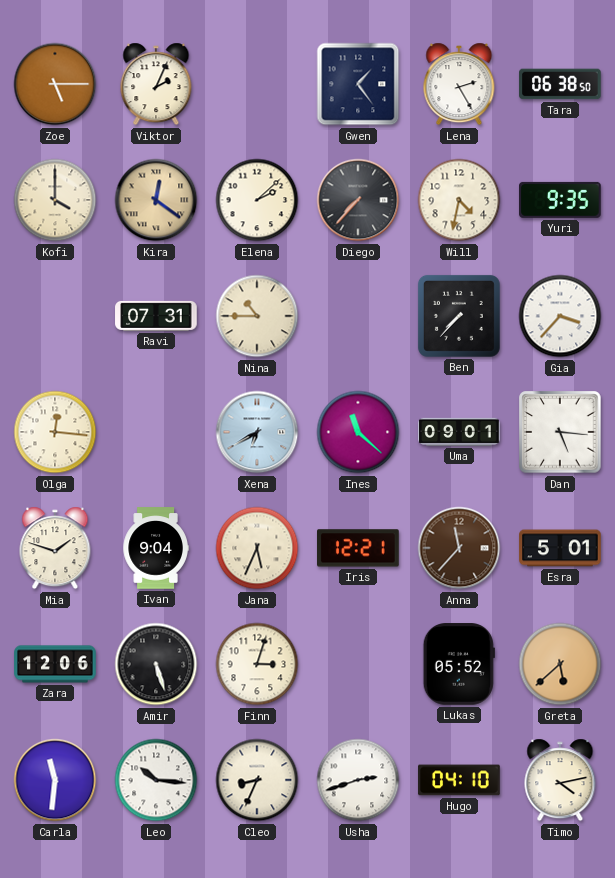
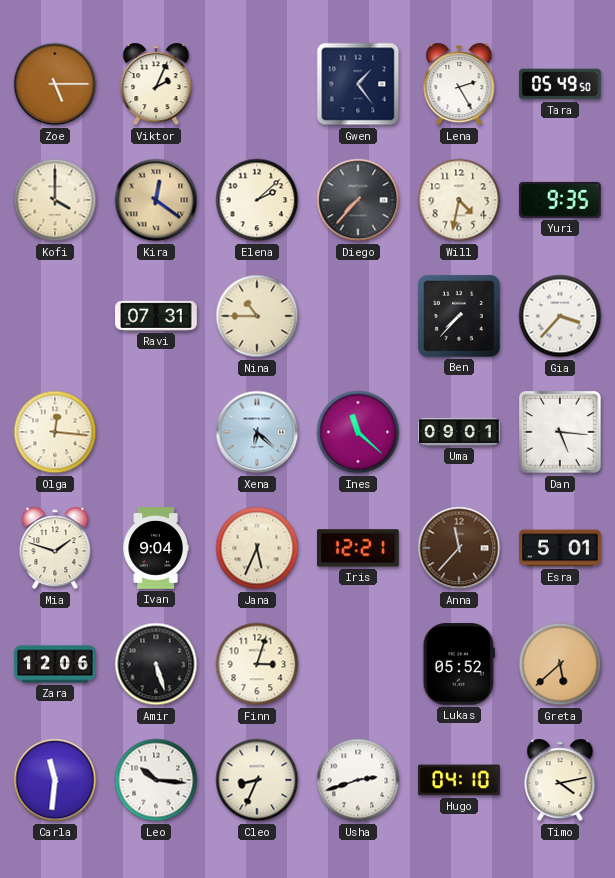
Tara: 06:38 -> 05:49
Xena: 6:40 -> 6:22
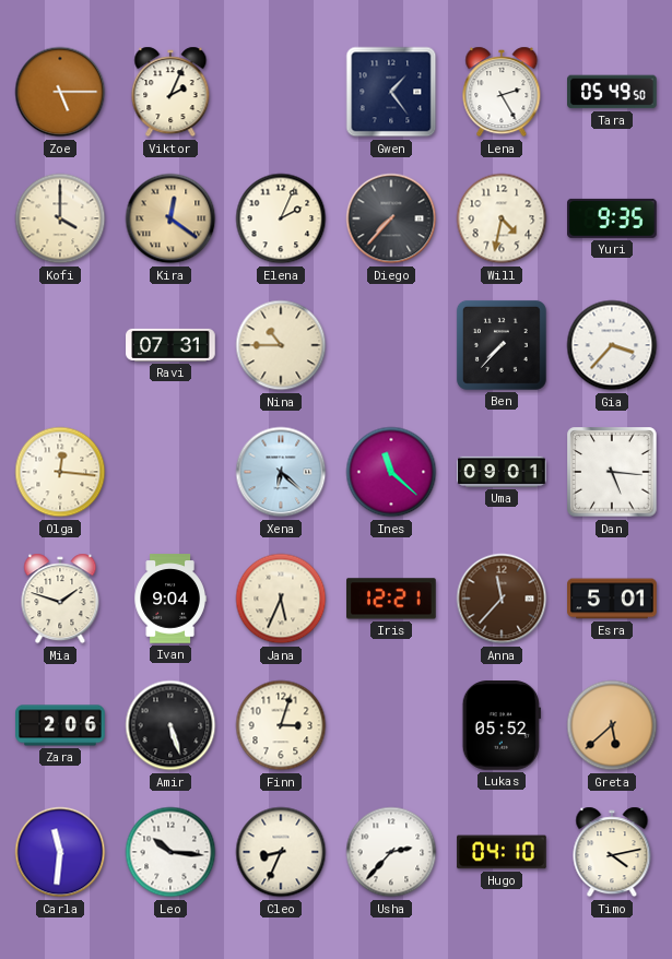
Elena: 2:08 -> 2:04
Zara: 12:06 -> 2:06
Usha: 2:42 -> 2:37
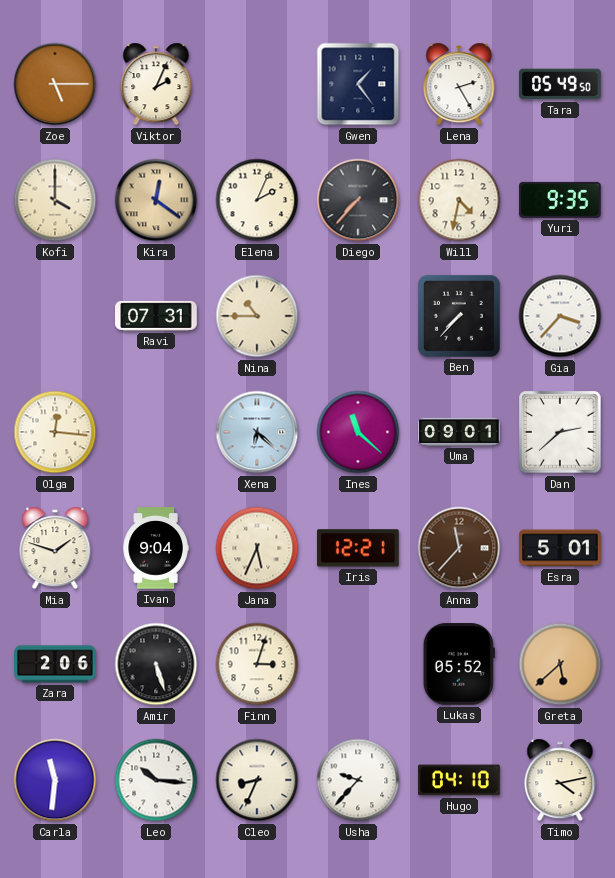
Dan: 5:16 -> 2:38
Usha: 2:37 -> 9:37
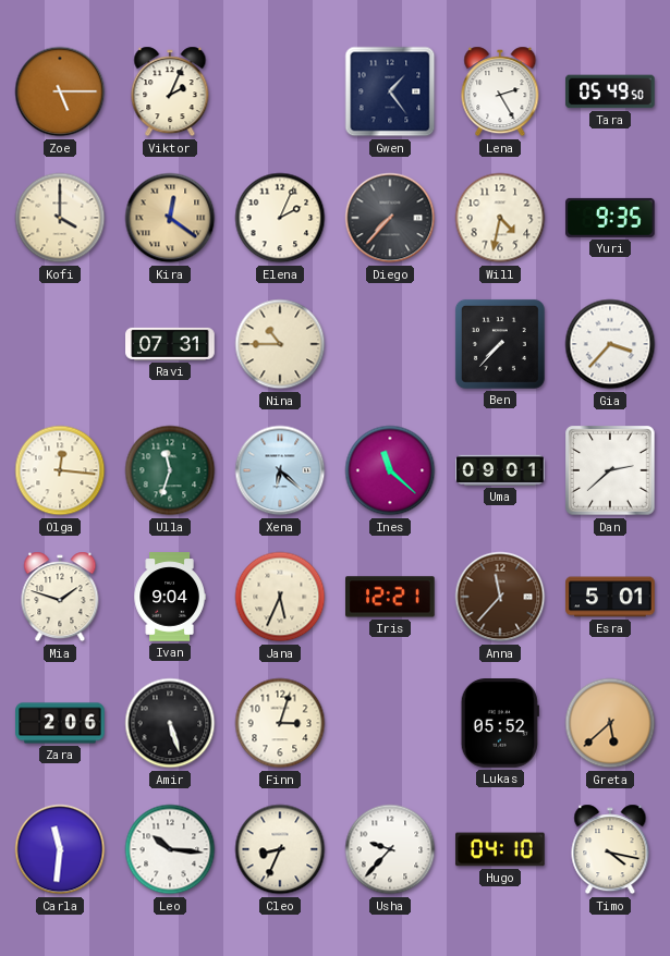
Ulla: none -> 11:33
Timo: 4:13 -> 4:17
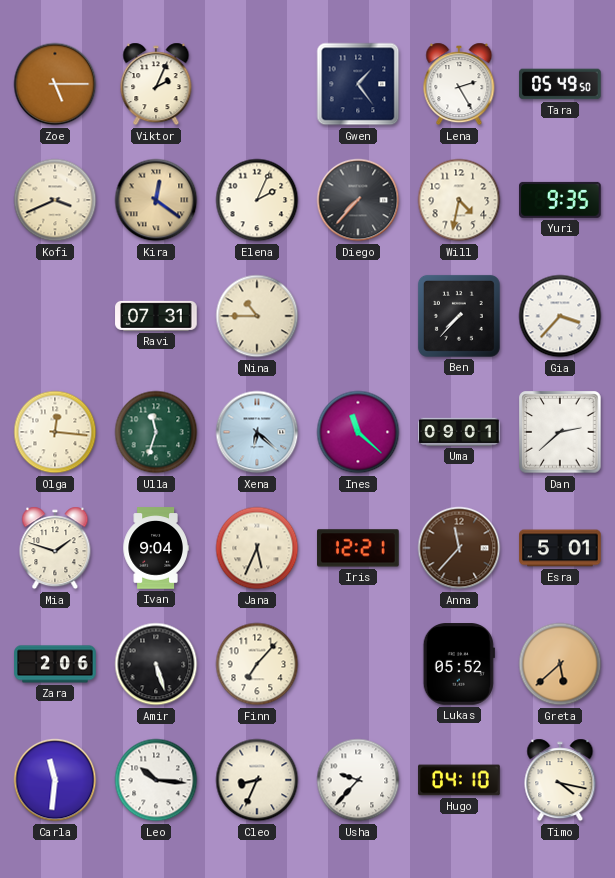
Kofi: 4:00 -> 3:41
Finn: 3:03 -> 7:07
